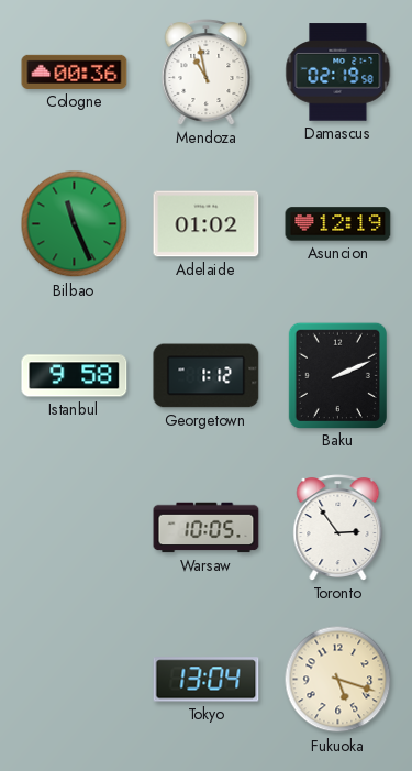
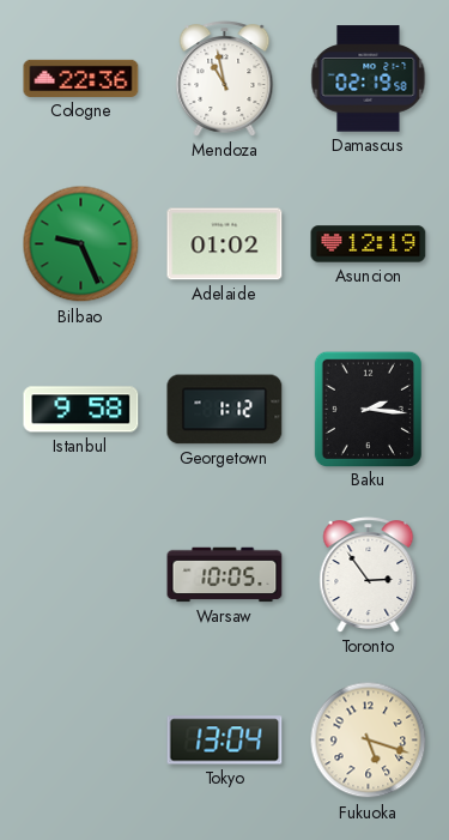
Cologne: 00:36 -> 22:36
Bilbao: 11:26 -> 9:26
Baku: 2:11 -> 2:16
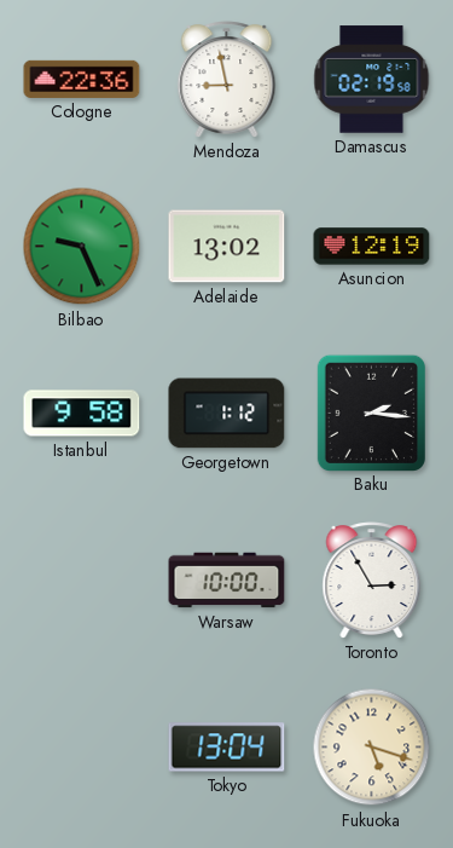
Mendoza: 10:58 -> 8:58
Adelaide: 01:02 -> 13:02
Warsaw: 10:05 -> 10:00
Toronto: 2:54 -> 2:55
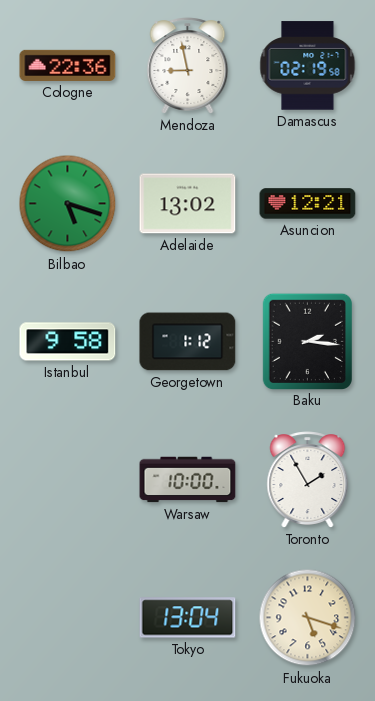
Bilbao: 9:26 -> 5:18
Asuncion: 12:19 -> 12:21
Toronto: 2:55 -> 1:55
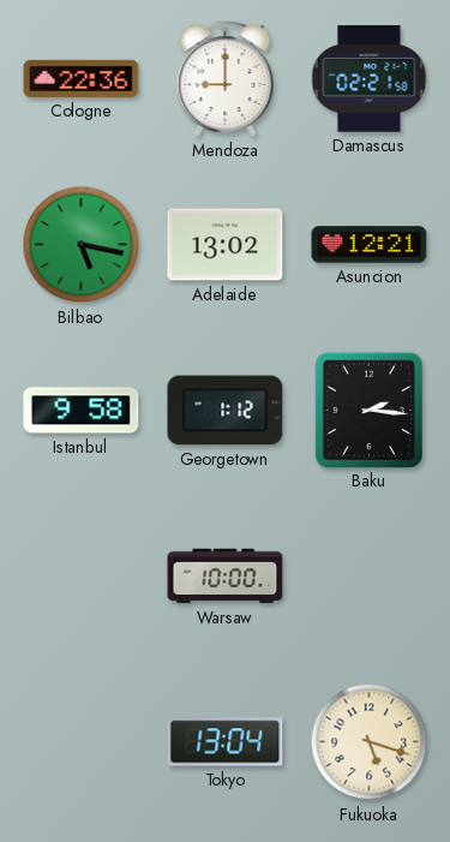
Mendoza: 8:58 -> 9:00
Damascus: 02:19 -> 02:21
Bilbao: 5:18 -> 5:17
Toronto: 1:55 -> none
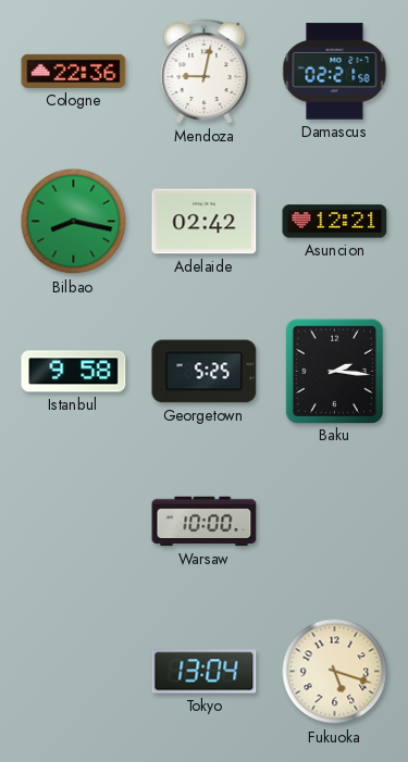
Mendoza: 9:00 -> 9:02
Bilbao: 5:17 -> 8:17
Adelaide: 13:02 -> 02:42
Georgetown: 1:12 -> 5:25
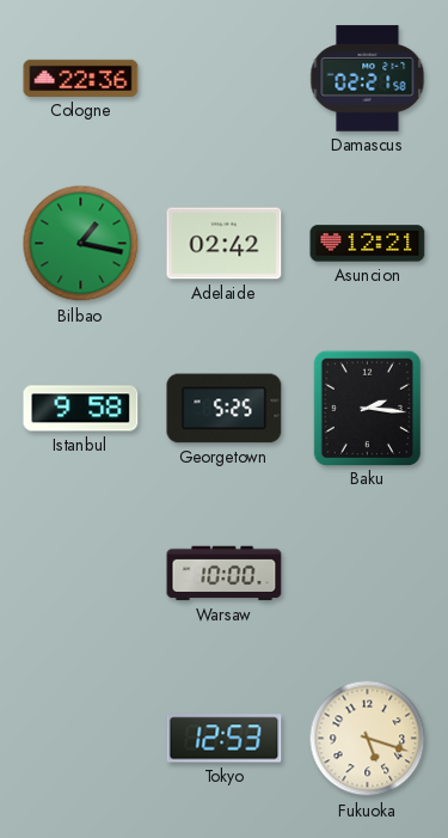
Mendoza: 9:02 -> none
Bilbao: 8:17 -> 1:17
Tokyo: 13:04 -> 12:53
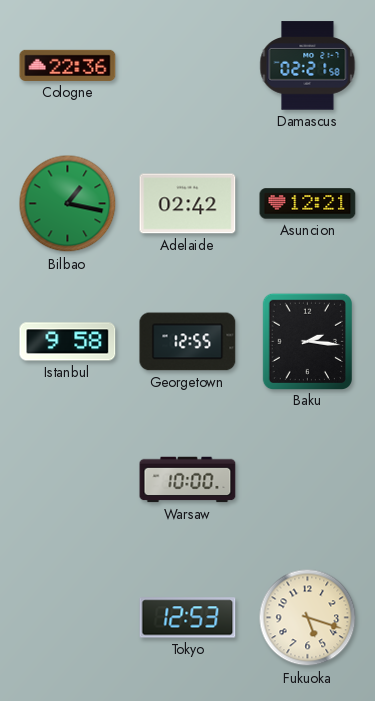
Georgetown: 5:25 -> 12:55
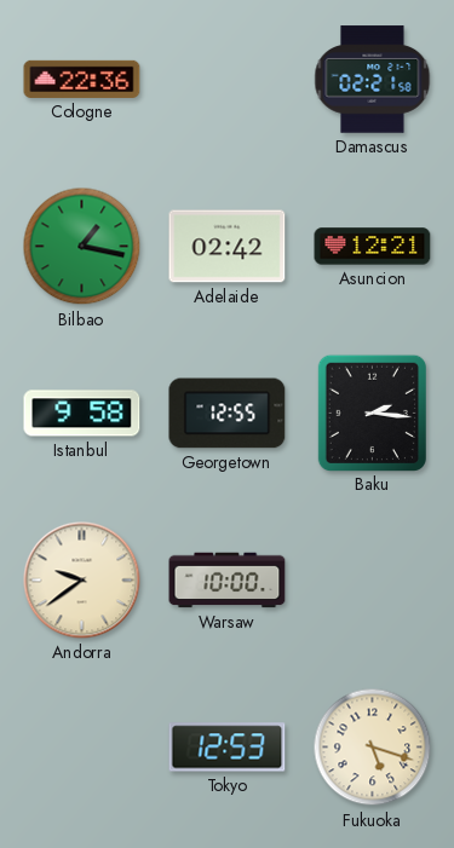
Andorra: none -> 9:39
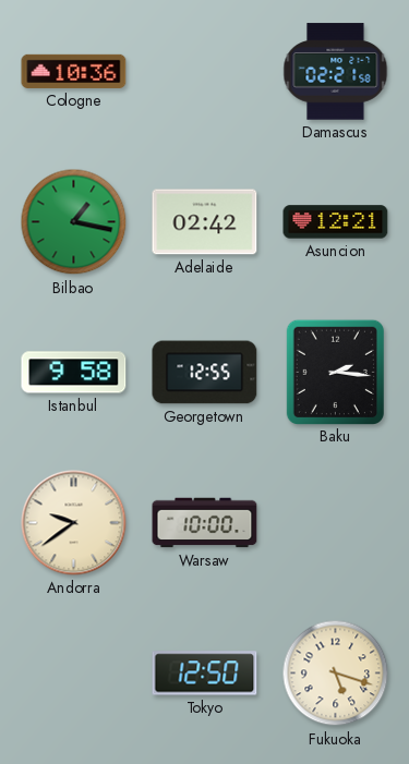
Cologne: 22:36 -> 10:36
Tokyo: 12:53 -> 12:50
